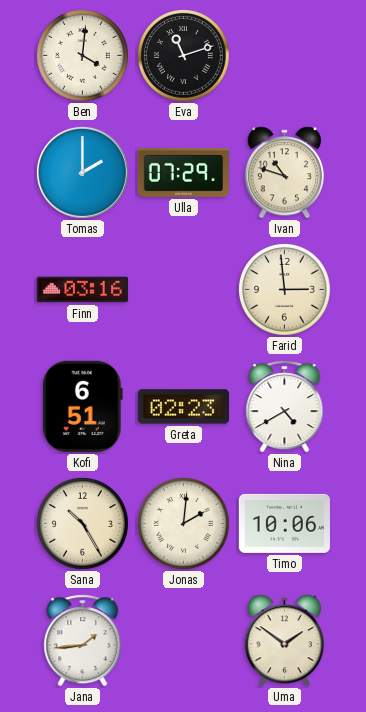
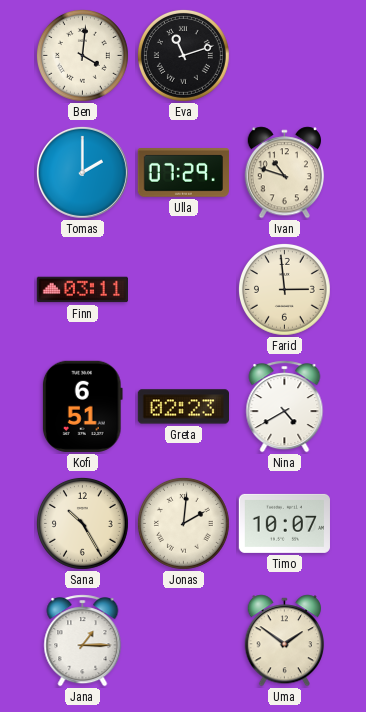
Finn: 03:16 -> 03:11
Timo: 10:06 -> 10:07
Jana: 1:44 -> 1:15
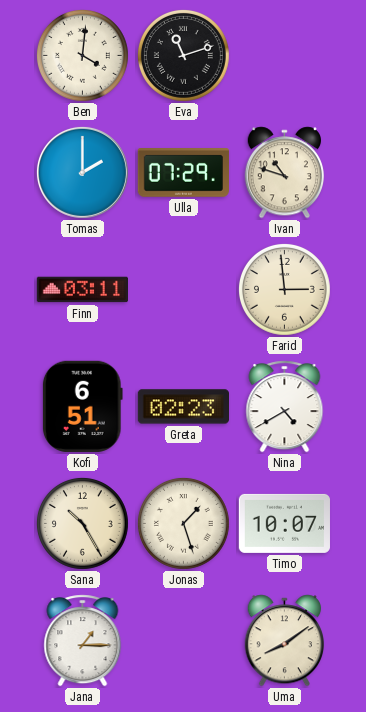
Jonas: 2:01 -> 1:27
Uma: 1:51 -> 8:09
